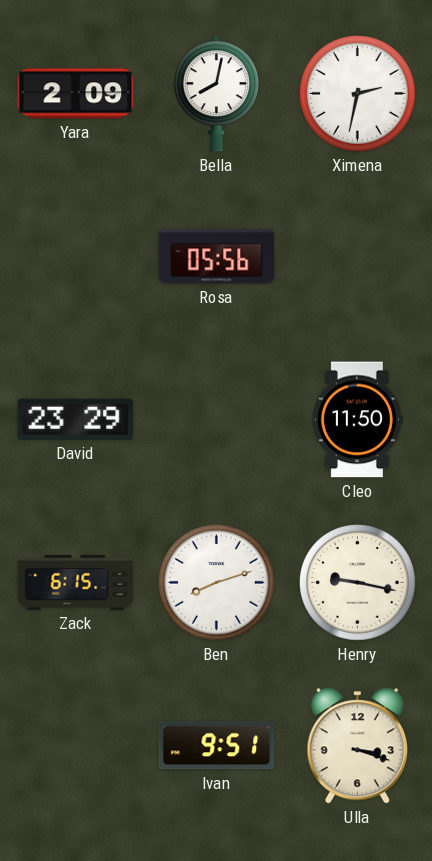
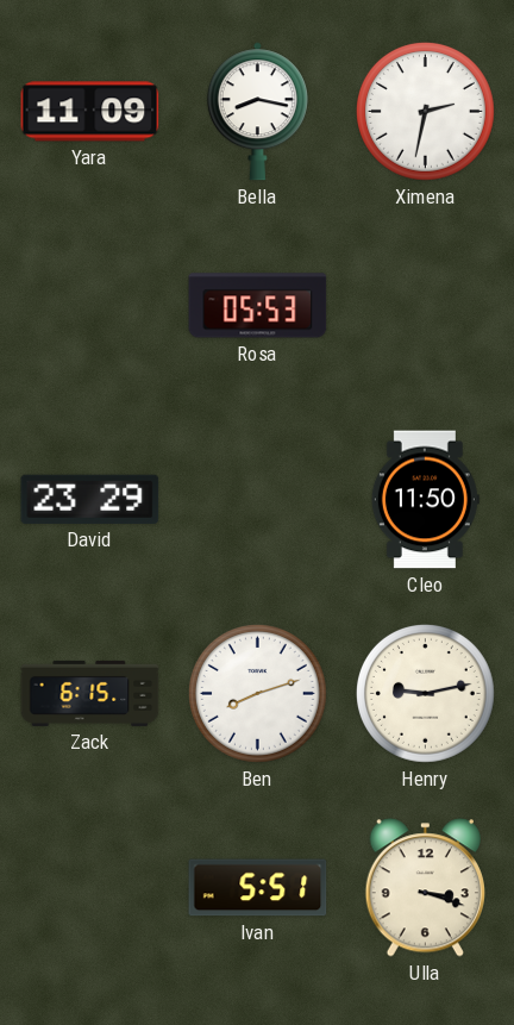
Yara: 2:09 -> 11:09
Bella: 8:02 -> 8:17
Rosa: 05:56 -> 05:53
Henry: 9:17 -> 9:13
Ivan: 9:51 -> 5:51
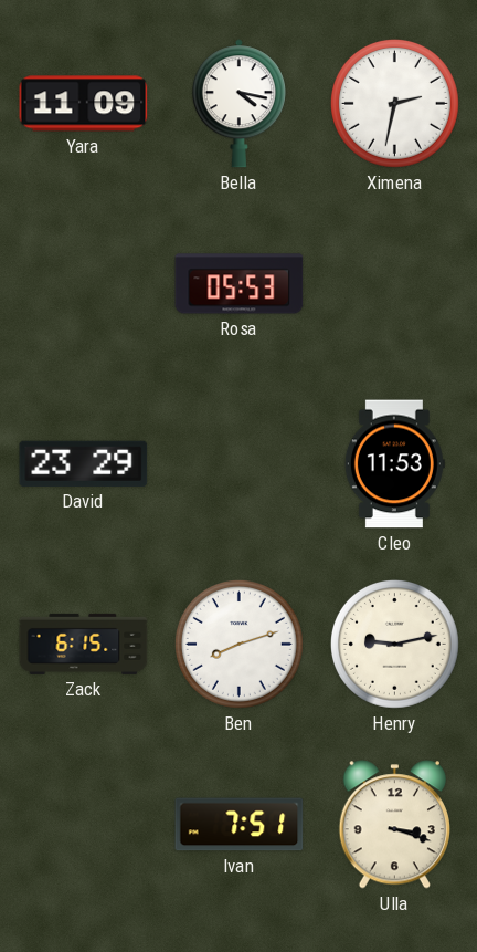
Bella: 8:17 -> 4:17
Cleo: 11:50 -> 11:53
Ivan: 5:51 -> 7:51
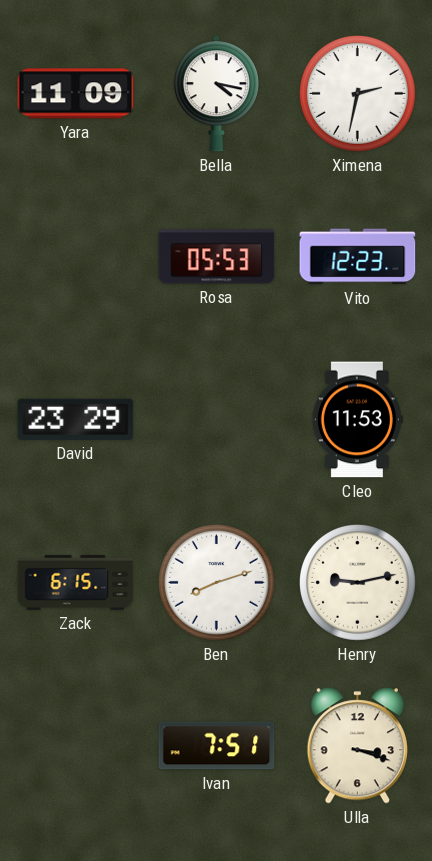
Vito: none -> 12:23
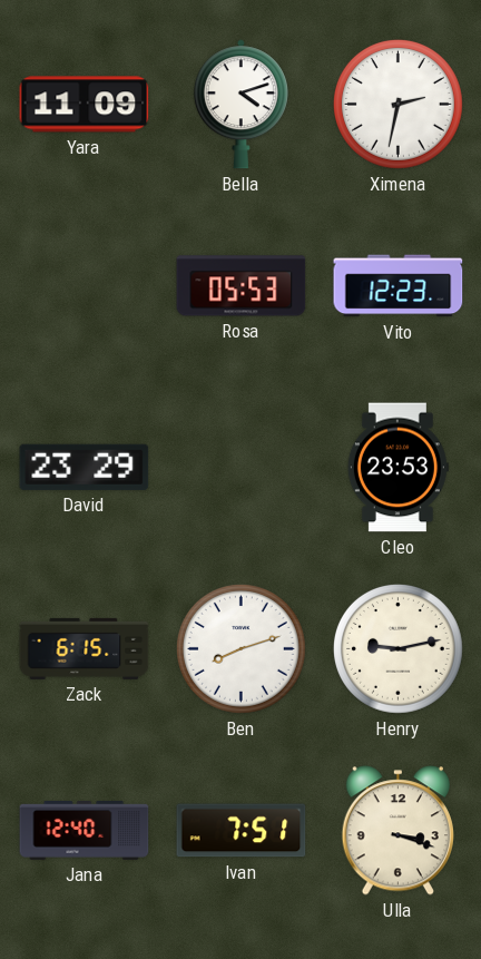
Bella: 4:17 -> 4:12
Cleo: 11:53 -> 23:53
Jana: none -> 12:40
